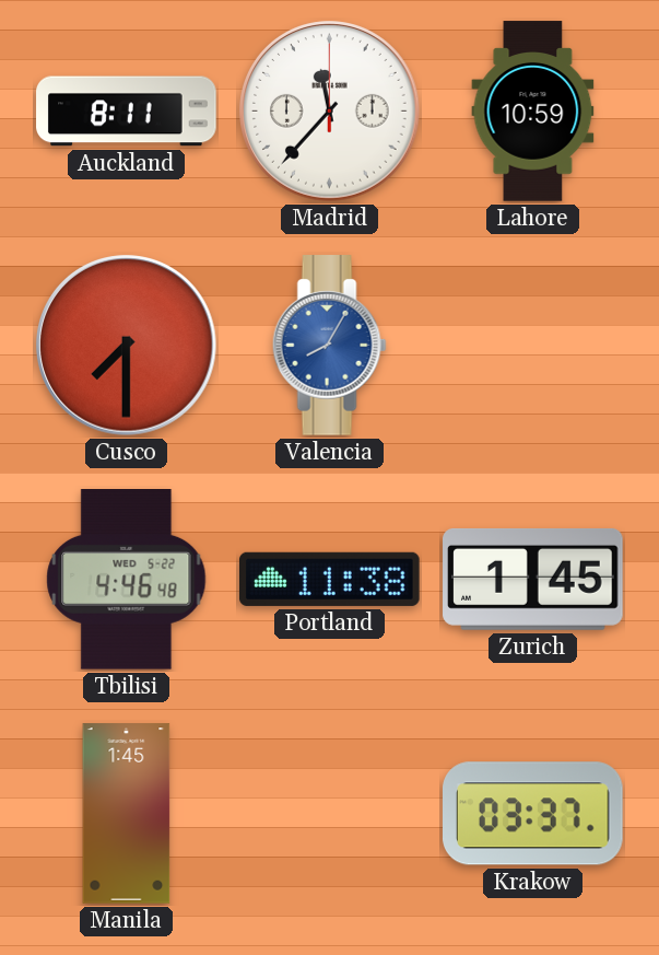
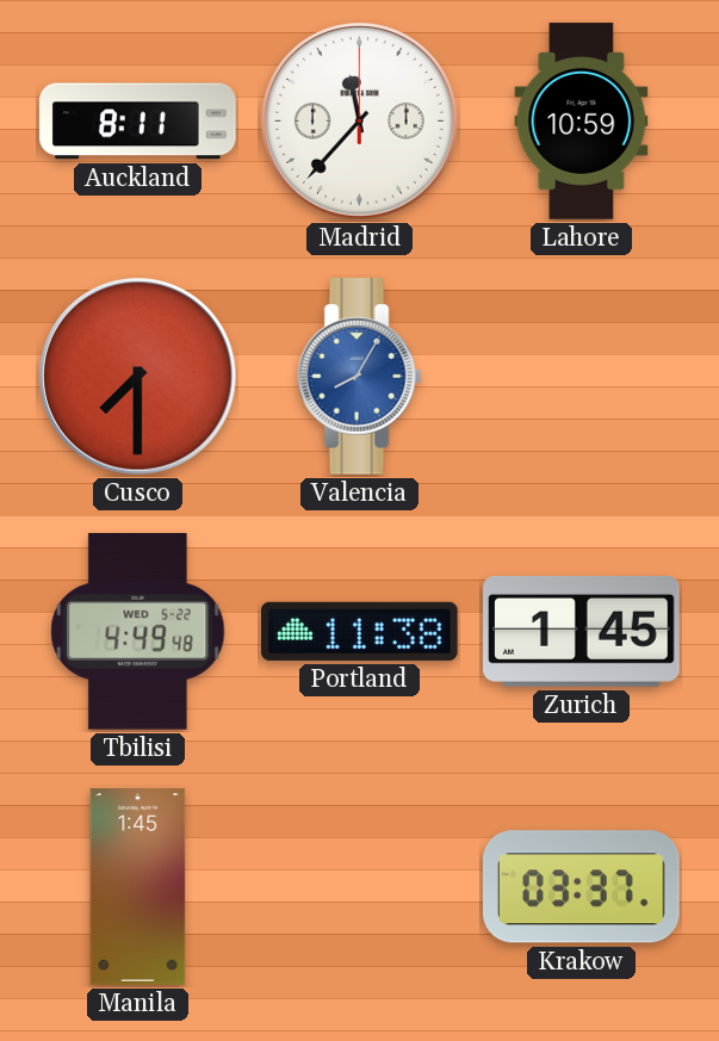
Tbilisi: 4:46 -> 4:49
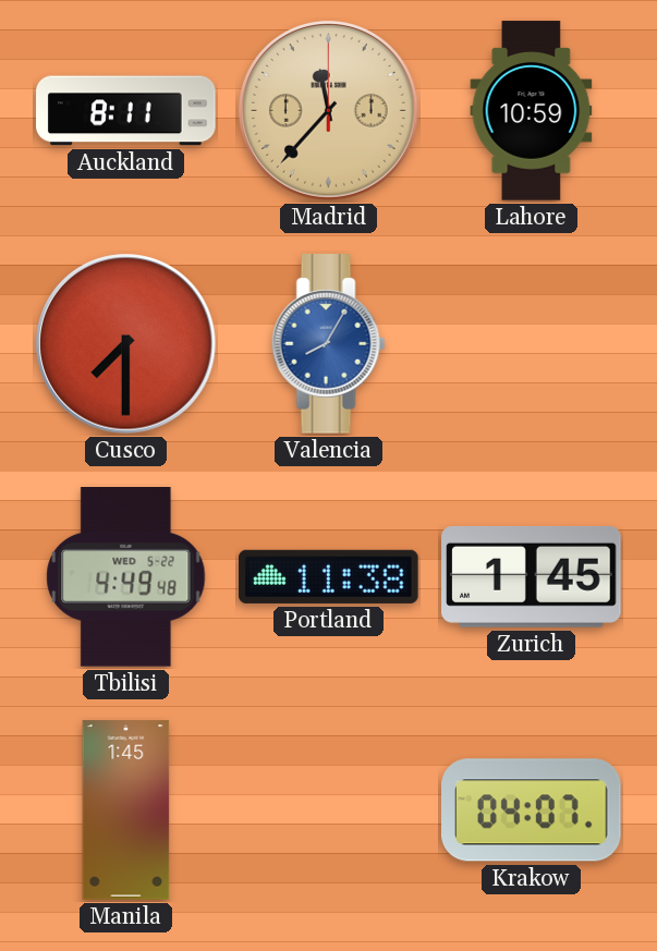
Madrid dial: white -> champagne
Krakow: 03:37 -> 04:07
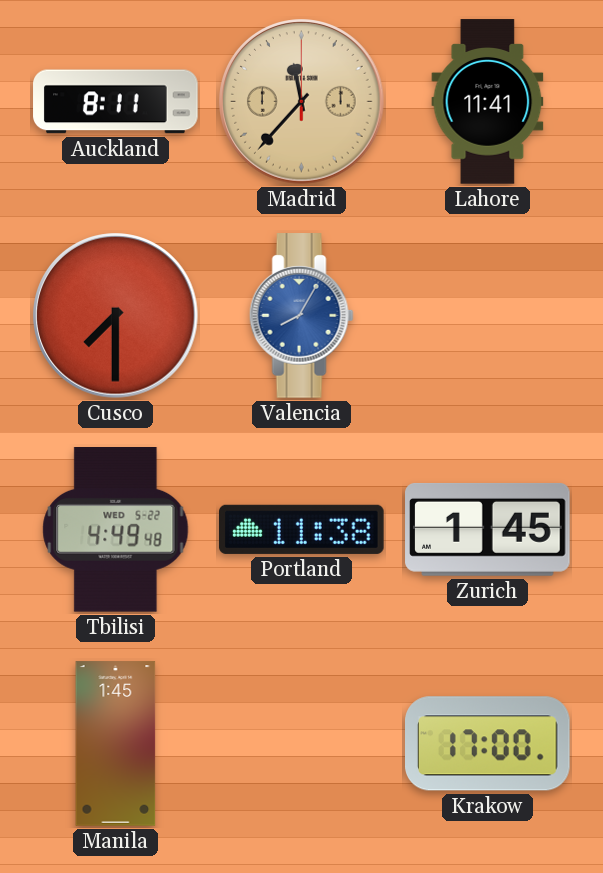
Lahore: 10:59 -> 11:41
Krakow: 04:07 -> 17:00
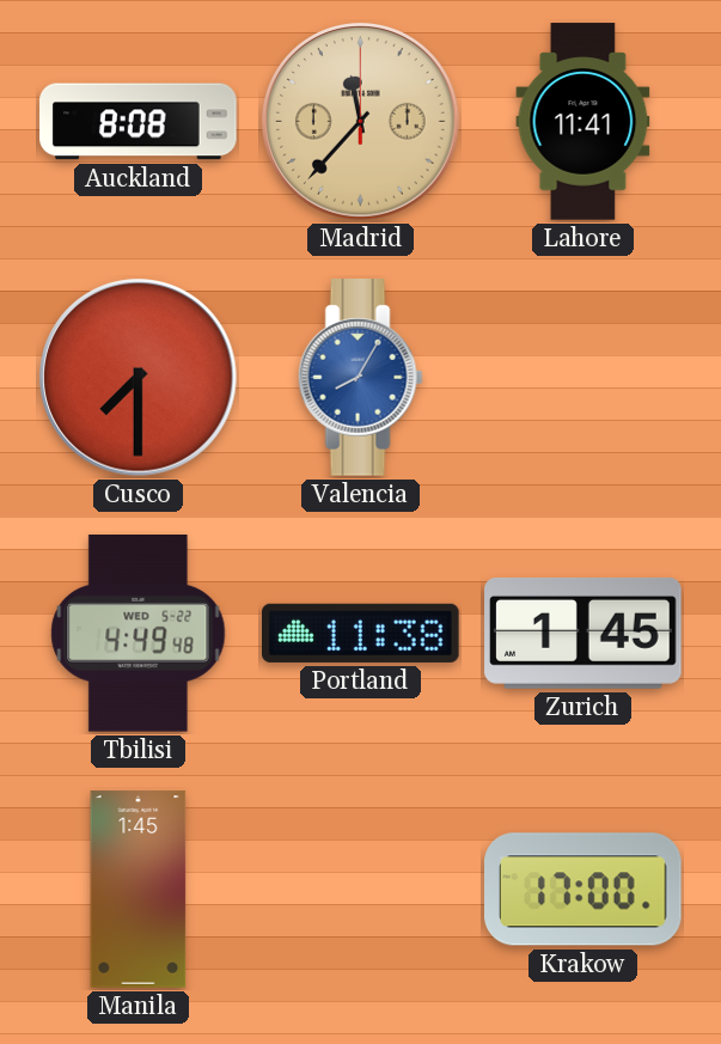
Auckland: 8:11 -> 8:08
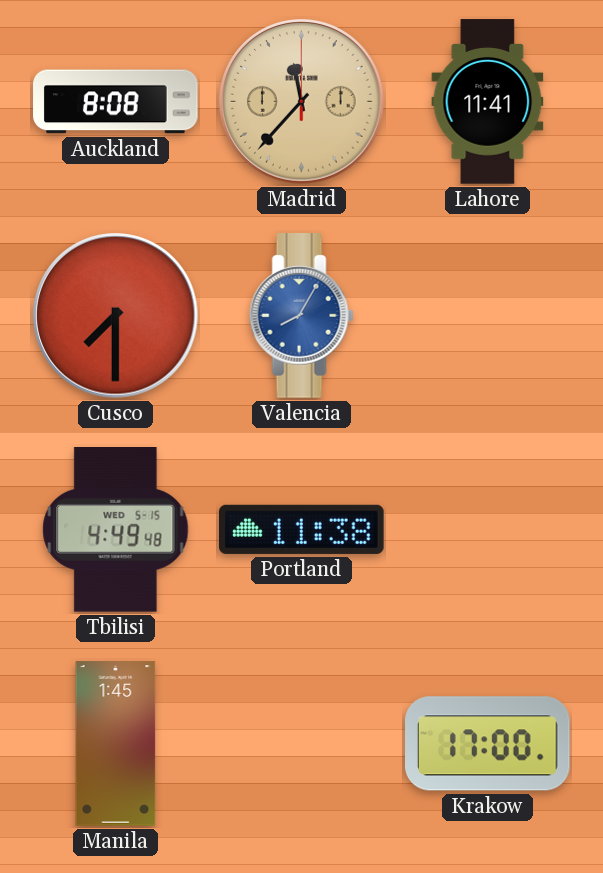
Tbilisi date: WED 5-22 -> WED 5-15
Zurich: 1:45 -> none
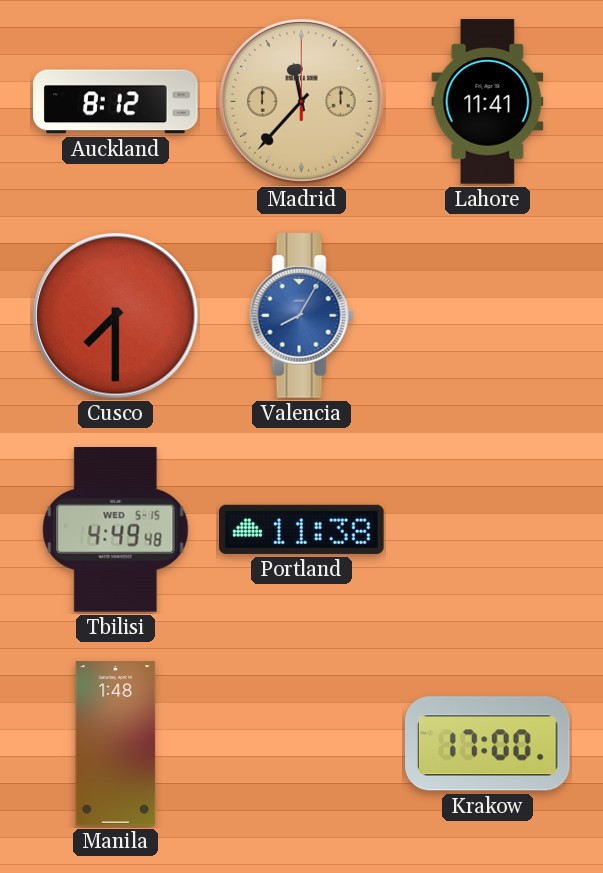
Auckland: 8:08 -> 8:12
Manila: 1:45 -> 1:48
